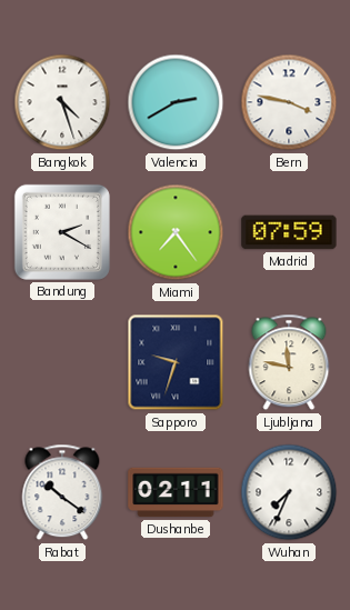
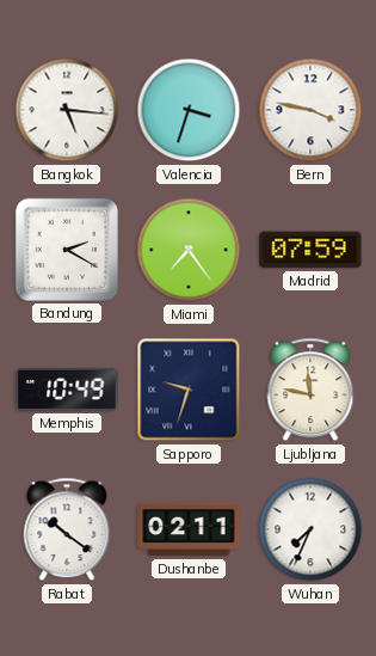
Bangkok: 4:27 -> 5:16
Valencia: 2:40 -> 3:33
Memphis: none -> 10:49
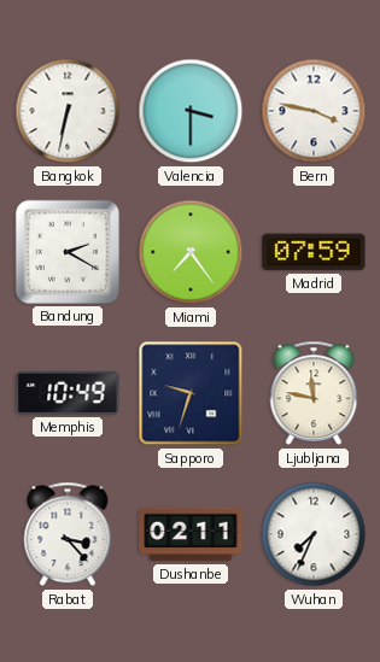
Bangkok: 5:16 -> 6:32
Valencia: 3:33 -> 3:30
Rabat: 10:21 -> 3:23
